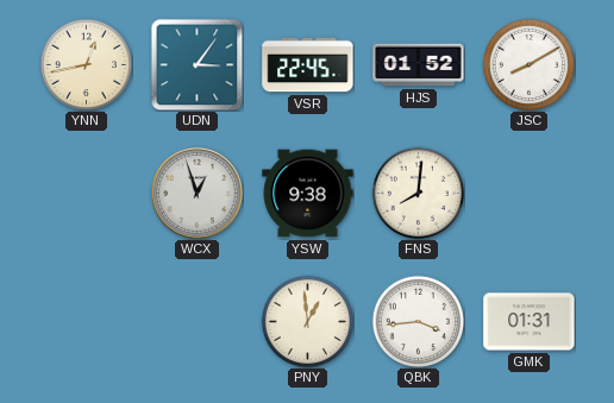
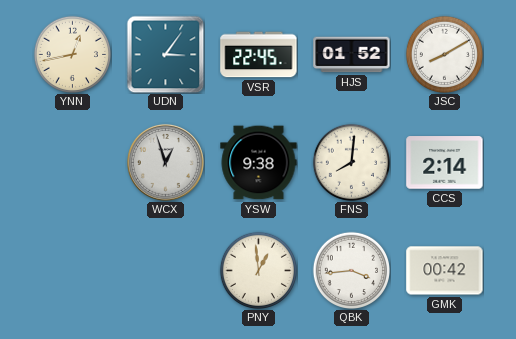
CCS: none -> 2:14
GMK: 01:31 -> 00:42
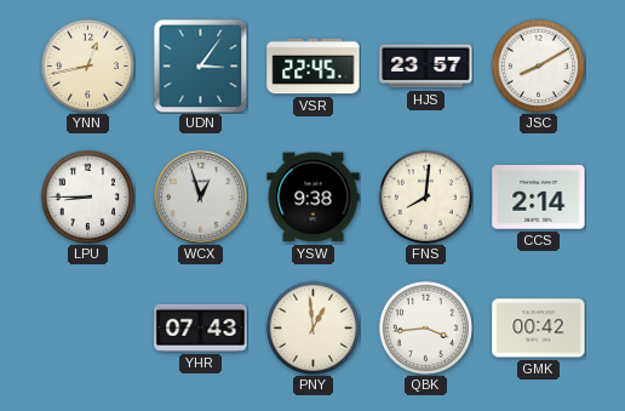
HJS: 01:52 -> 23:57
LPU: none -> 8:45
YHR: none -> 07:43
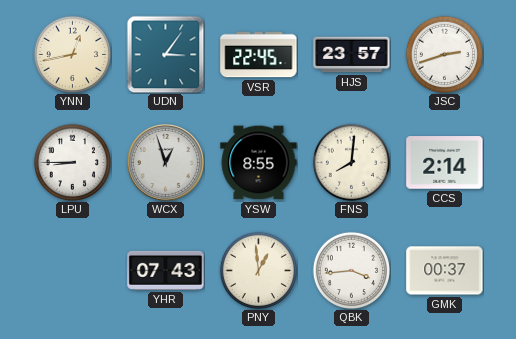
JSC: 8:10 -> 2:42
YSW: 9:38 -> 8:55
GMK: 00:42 -> 00:37
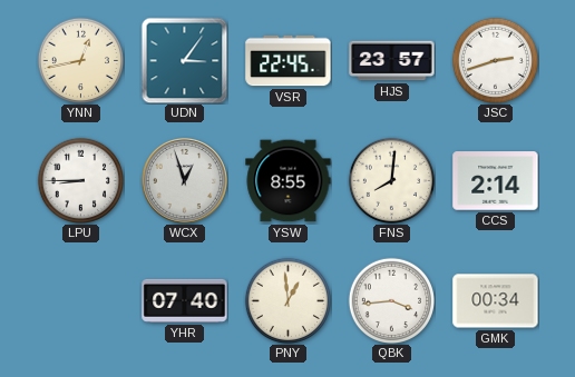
YHR: 07:43 -> 07:40
GMK: 00:37 -> 00:34
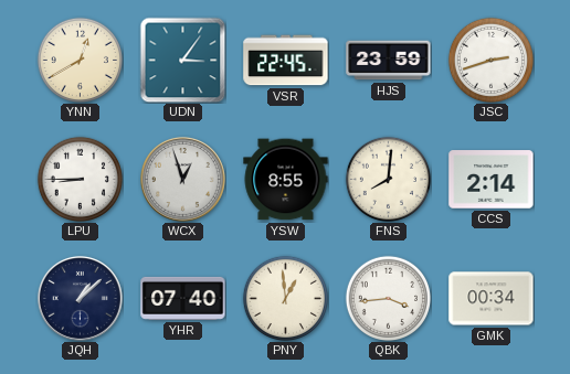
YNN: 12:43 -> 12:40
HJS: 23:57 -> 23:59
JQH: none -> 1:08
